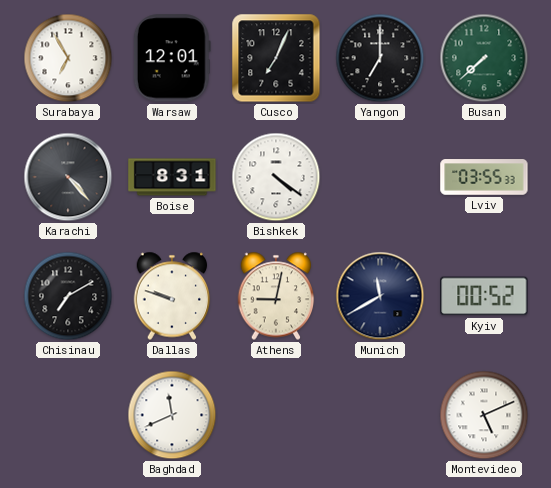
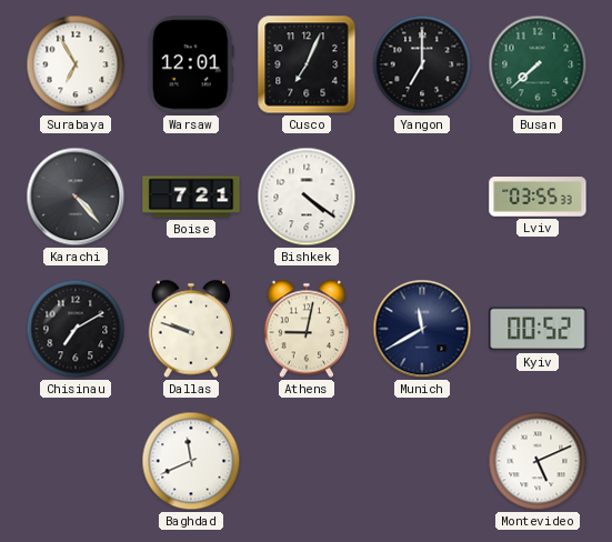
Boise: 8:31 -> 7:21
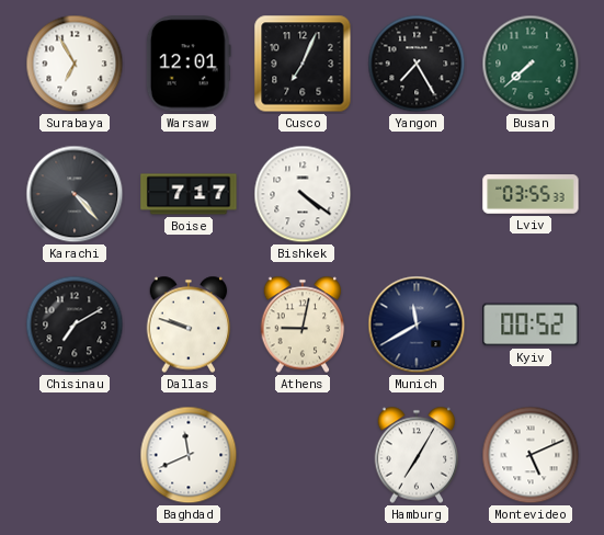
Yangon: 7:00 -> 7:25
Boise: 7:21 -> 7:17
Hamburg: none -> 7:05
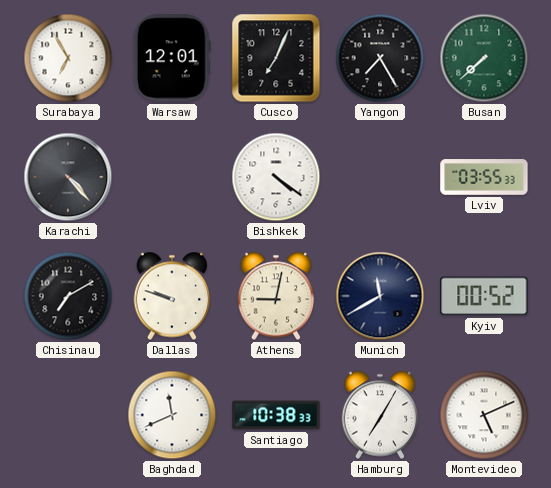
Boise: 7:17 -> none
Santiago: none -> 10:38
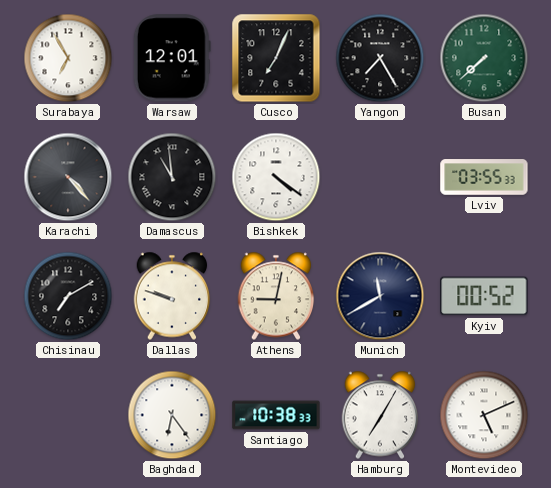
Damascus: none -> 10:59
Baghdad: 11:41 -> 6:24
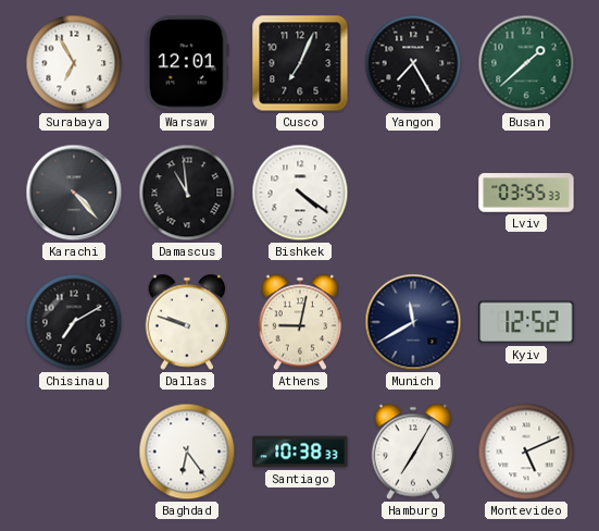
Busan: 7:38 -> 1:38
Kyiv: 00:52 -> 12:52
